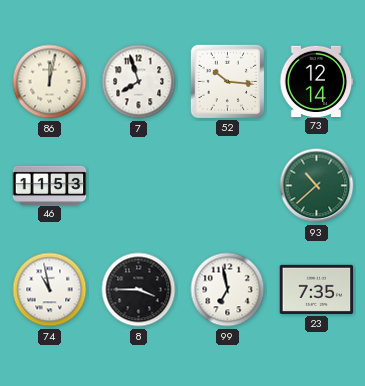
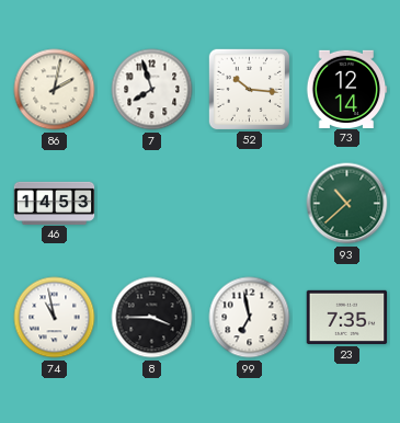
86: 12:02 -> 2:02
46: 11:53 -> 14:53
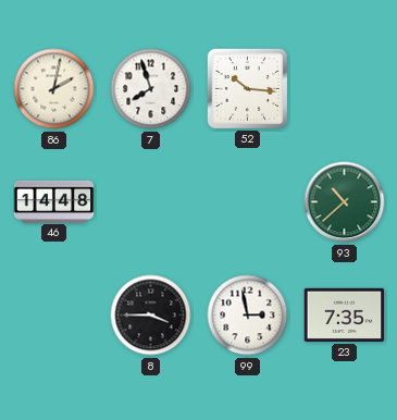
73: 12:14 -> none
46: 14:53 -> 14:48
74: 10:58 -> none
99: 6:58 -> 2:58
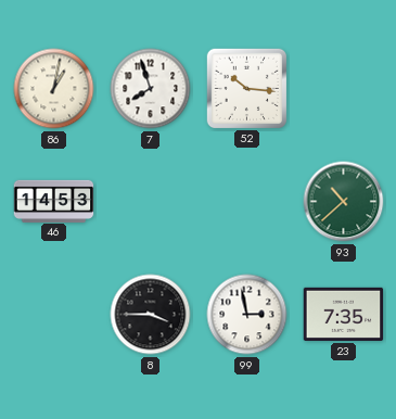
86: 2:02 -> 1:02
46: 14:48 -> 14:53
